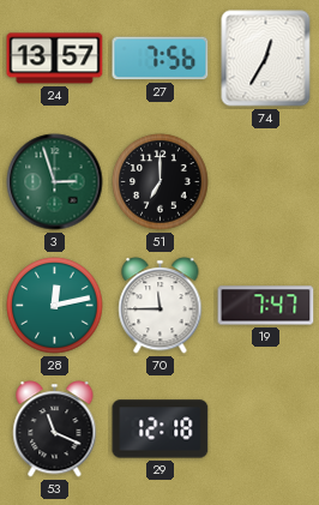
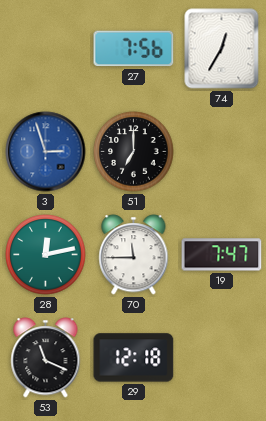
24: 13:57 -> none
3 dial: green -> blue
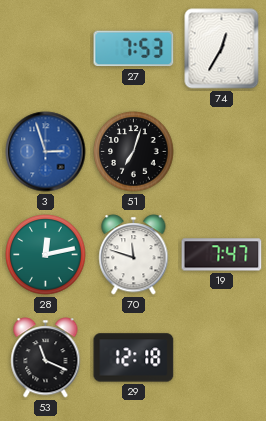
27: 7:56 -> 7:53
51: 7:00 -> 7:03
70: 11:45 -> 11:48
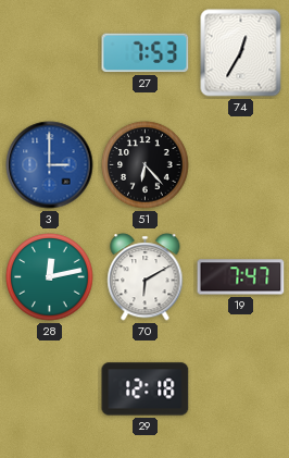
3: 2:57 -> 3:00
51: 7:03 -> 6:23
70: 11:48 -> 6:10
53: 11:19 -> none
